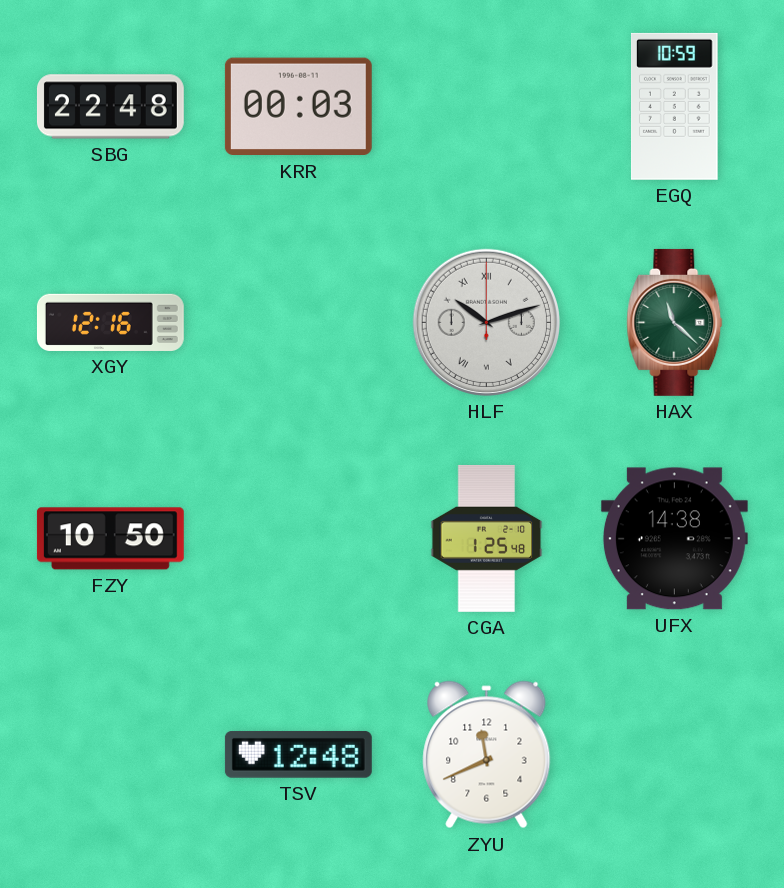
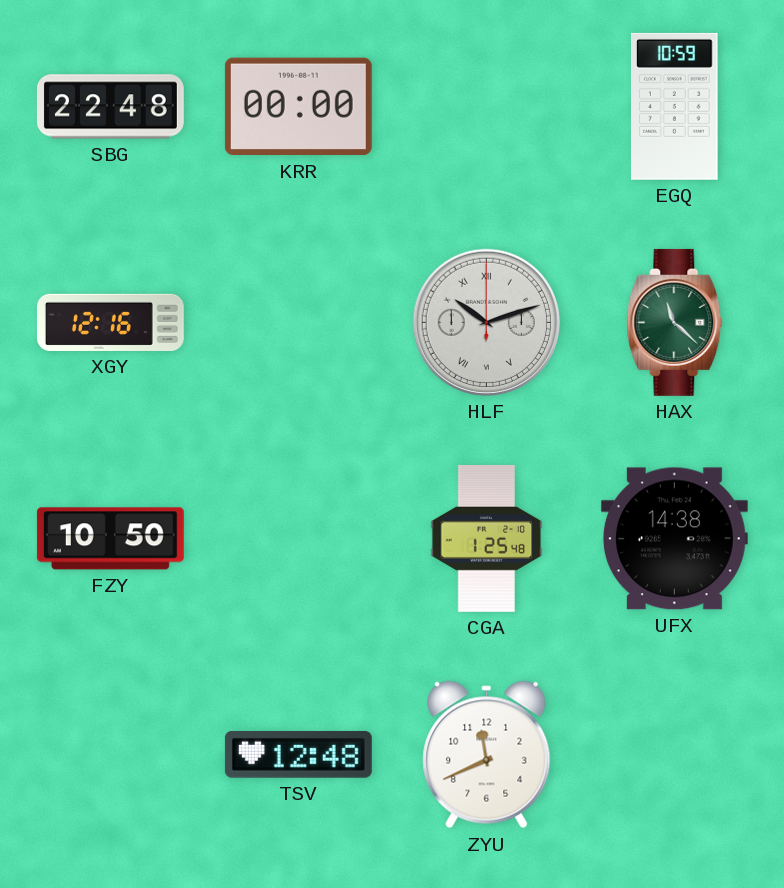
KRR: 00:03 -> 00:00
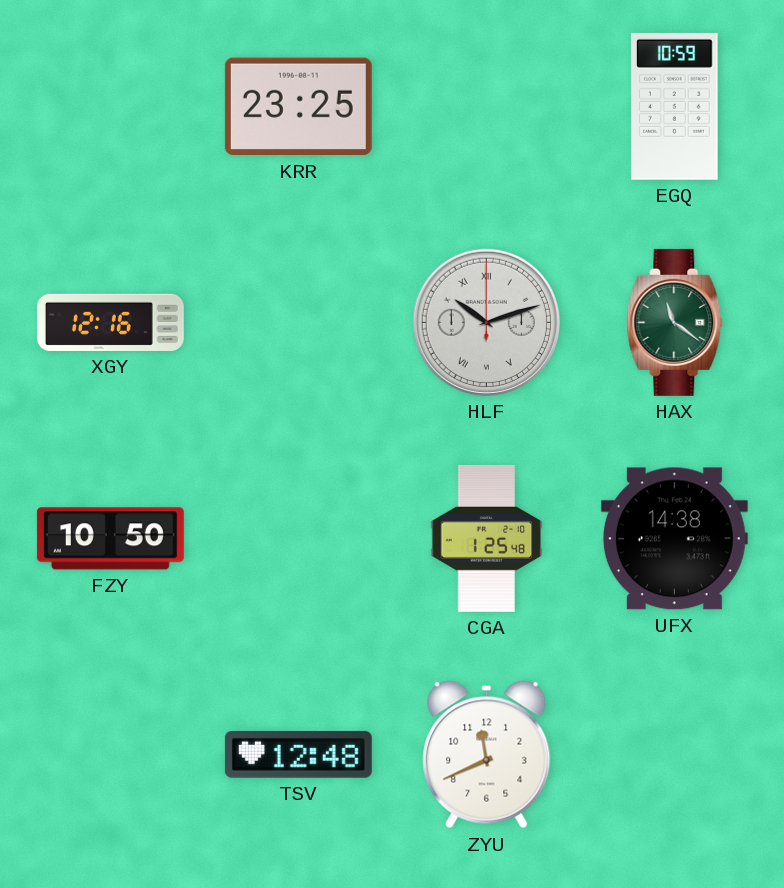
SBG: 22:48 -> none
KRR: 00:00 -> 23:25
HAX: 11:22 -> 11:21
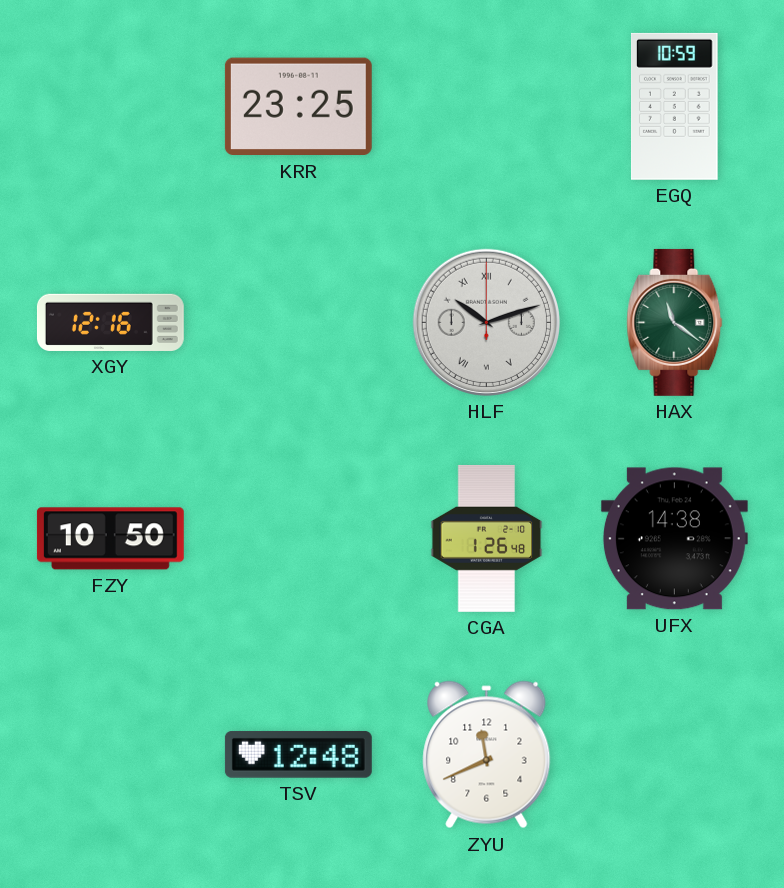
CGA: 1:25 -> 1:26
